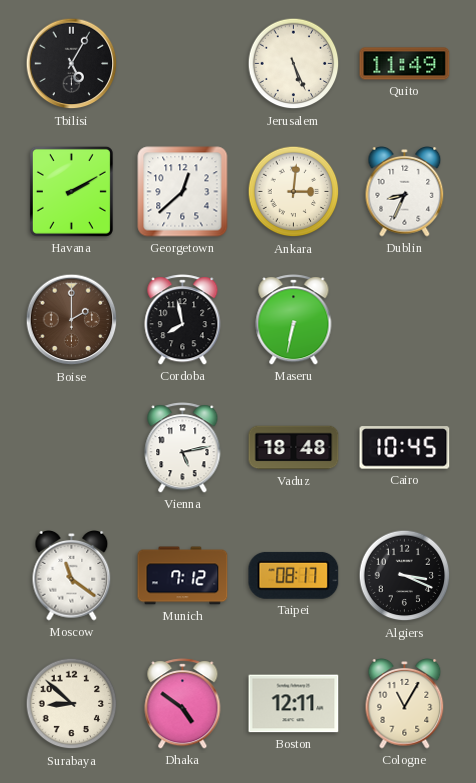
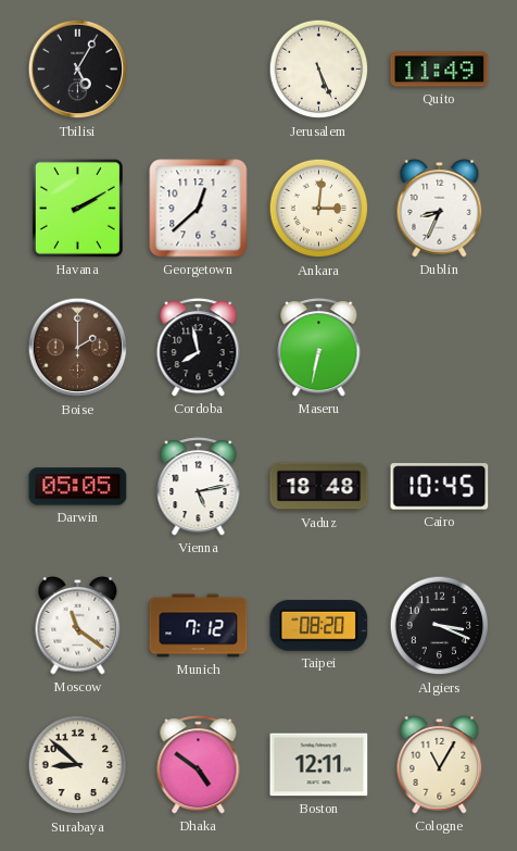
Darwin: none -> 05:05
Taipei: 08:17 -> 08:20
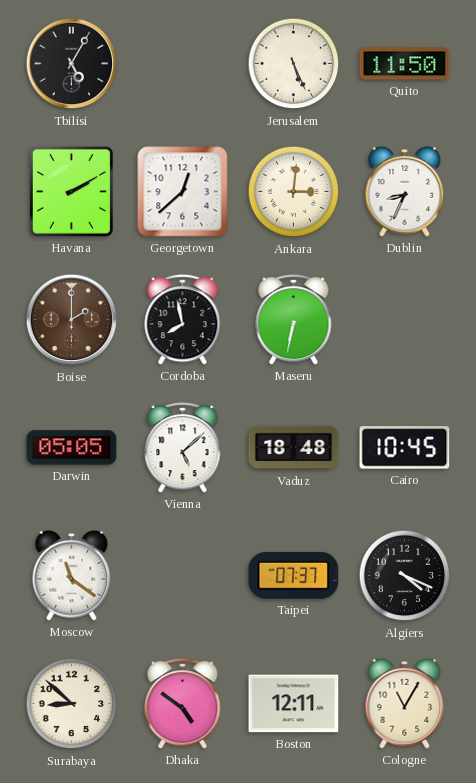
Quito: 11:49 -> 11:50
Vienna: 5:13 -> 5:08
Munich: 7:12 -> none
Taipei: 08:20 -> 07:37
Algiers: 3:19 -> 4:19
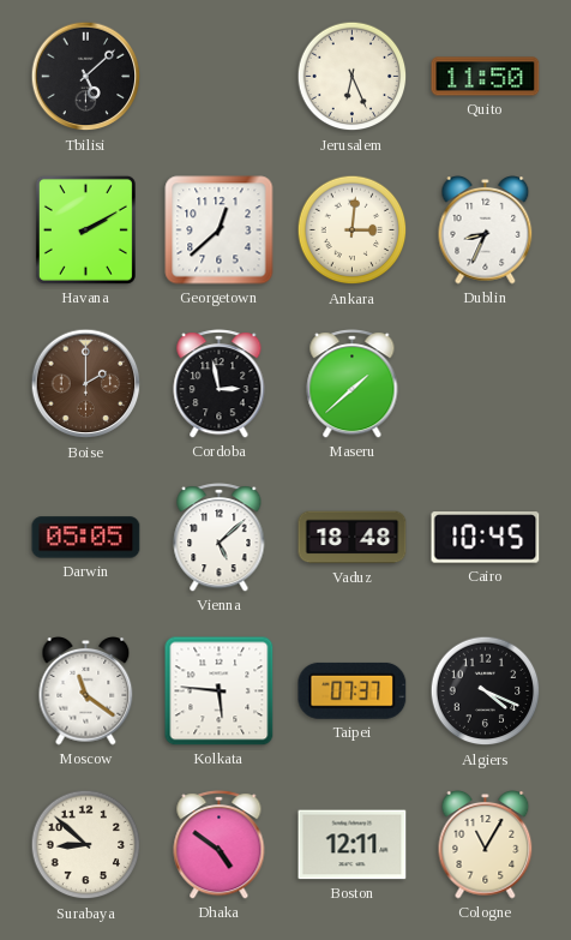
Tbilisi: 5:05 -> 5:08
Jerusalem: 5:26 -> 6:26
Cordoba: 7:58 -> 2:58
Maseru: 6:32 -> 1:38
Kolkata: none -> 5:46
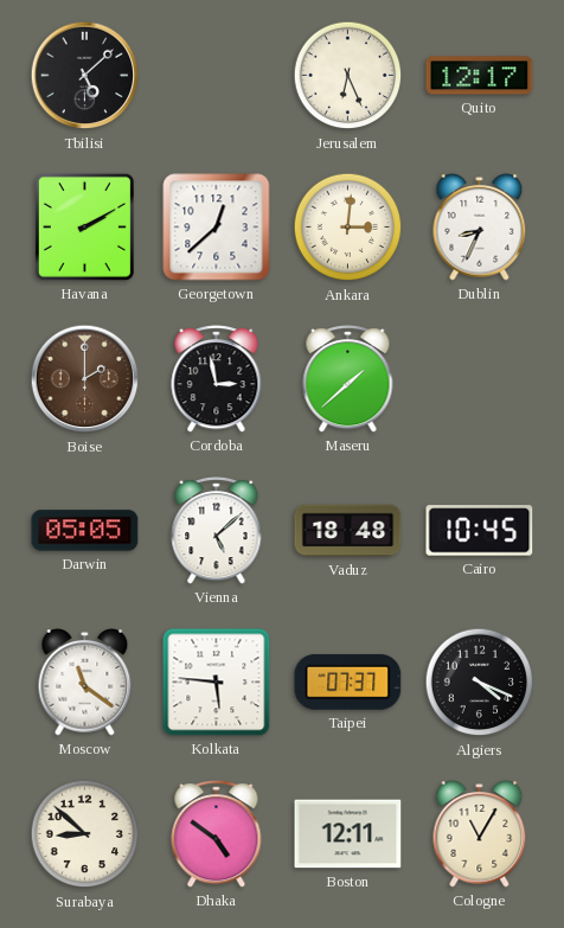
Quito: 11:50 -> 12:17
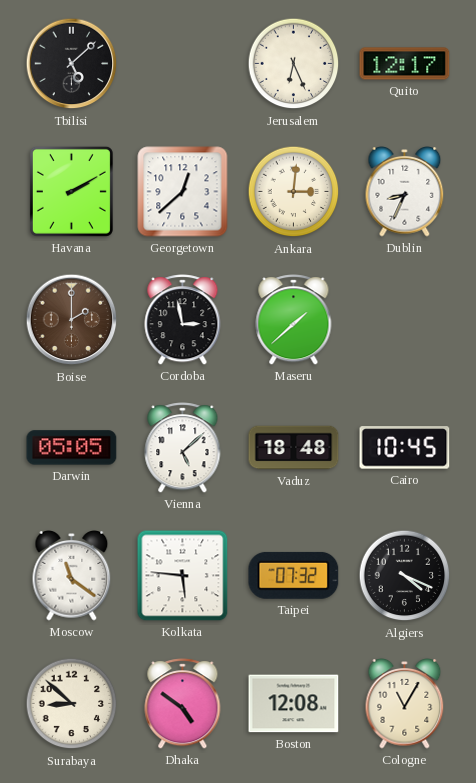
Taipei: 07:37 -> 07:32
Boston: 12:11 -> 12:08
